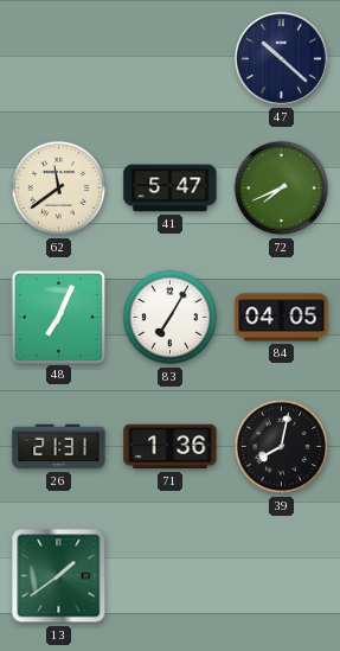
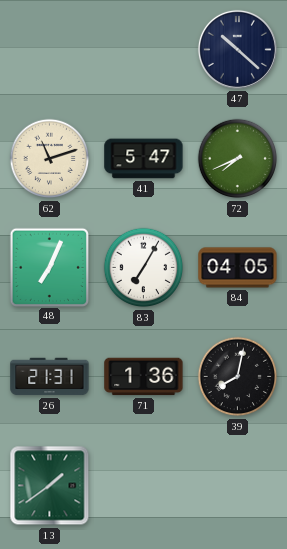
62: 11:39 -> 11:12
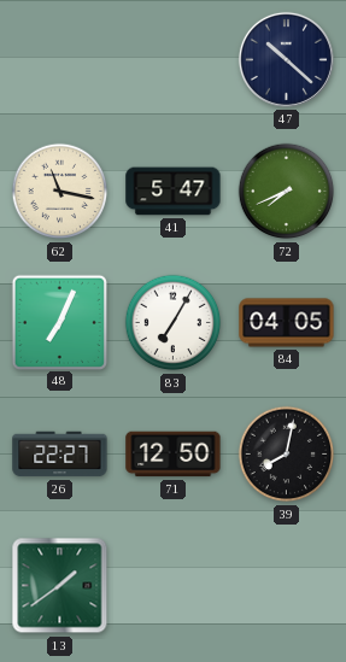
62: 11:12 -> 11:17
26: 21:31 -> 22:27
71: 1:36 -> 12:50
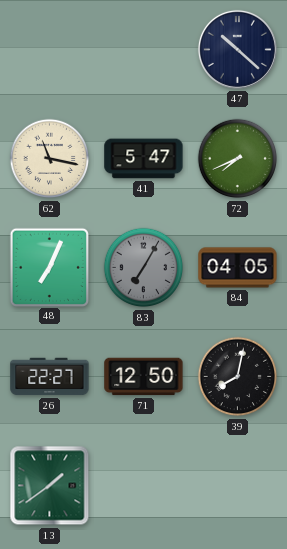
83 dial: white -> grey
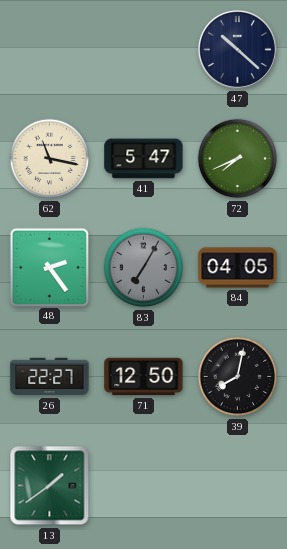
48: 7:04 -> 2:24
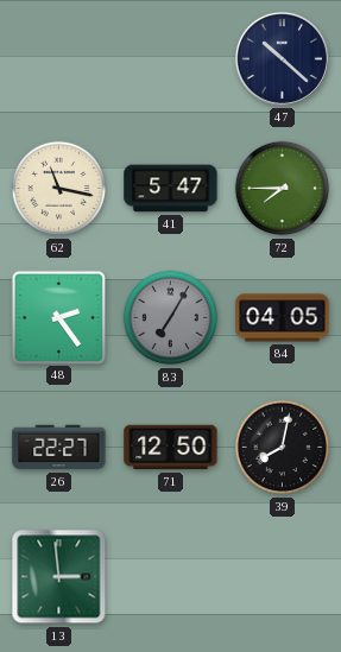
72: 7:41 -> 7:45
13: 1:39 -> 2:59
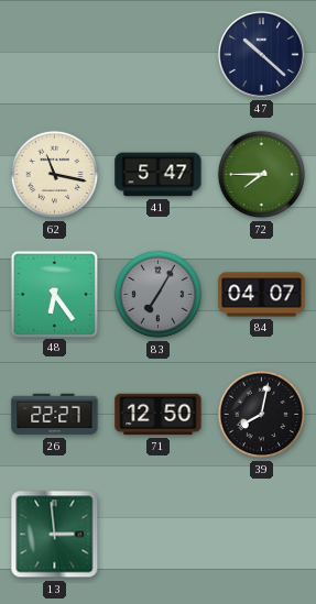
48: 2:24 -> 6:24
84: 04:05 -> 04:07
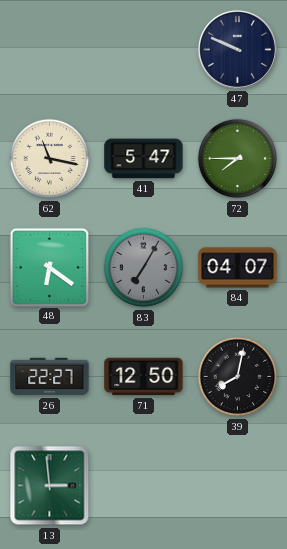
47: 10:22 -> 9:49
48: 6:24 -> 6:21
